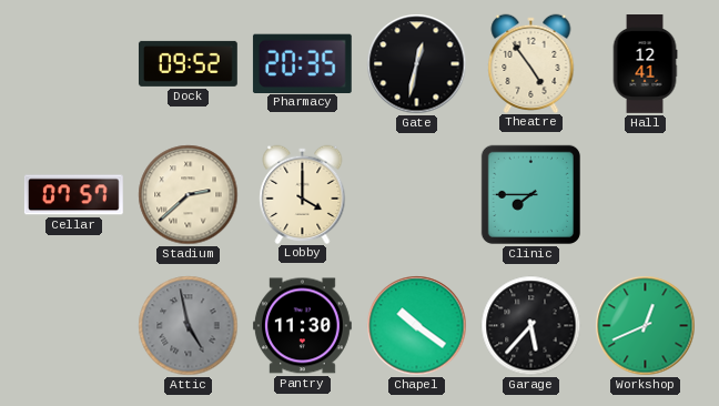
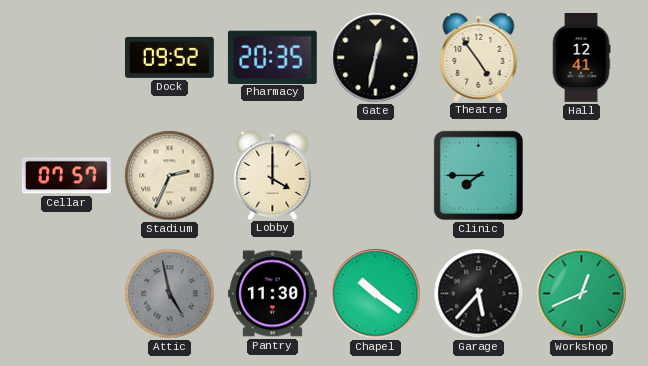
Stadium: 2:38 -> 2:34
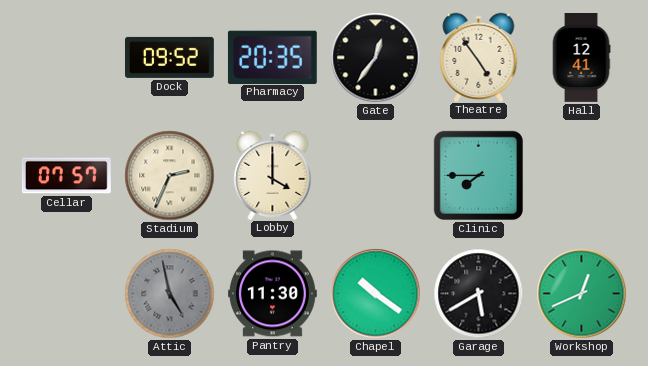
Gate: 12:32 -> 12:36
Garage: 5:37 -> 5:40
